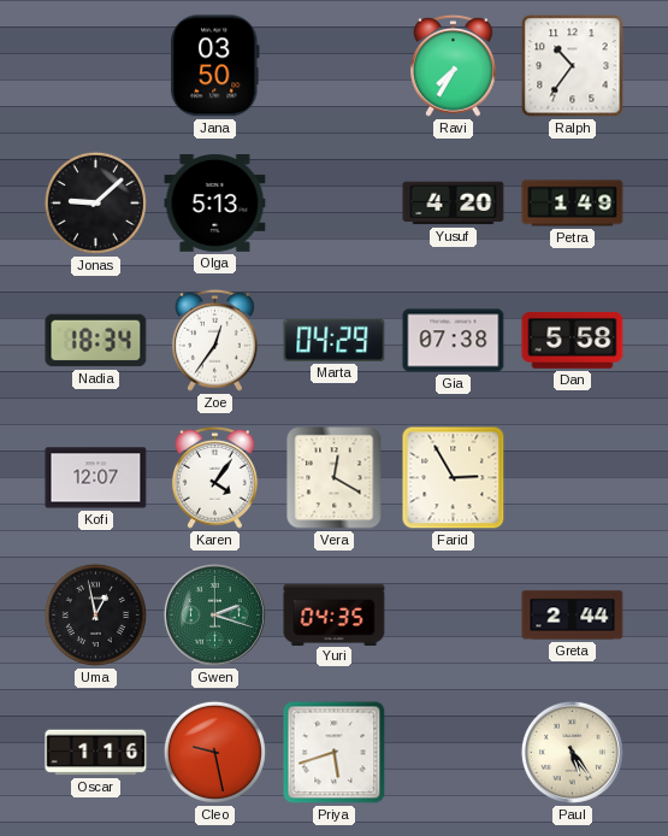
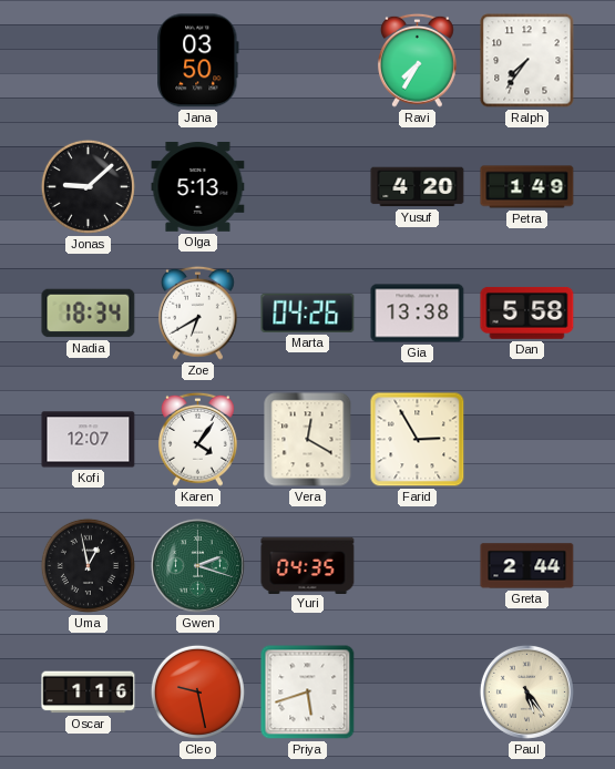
Ralph: 10:36 -> 7:36
Zoe: 12:36 -> 6:40
Marta: 04:29 -> 04:26
Gia: 07:38 -> 13:38
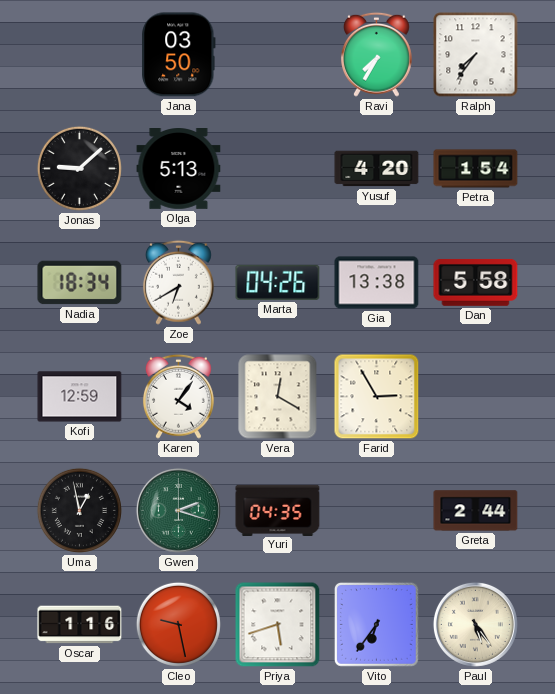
Petra: 1:49 -> 1:54
Kofi: 12:07 -> 12:59
Vito: none -> 6:36
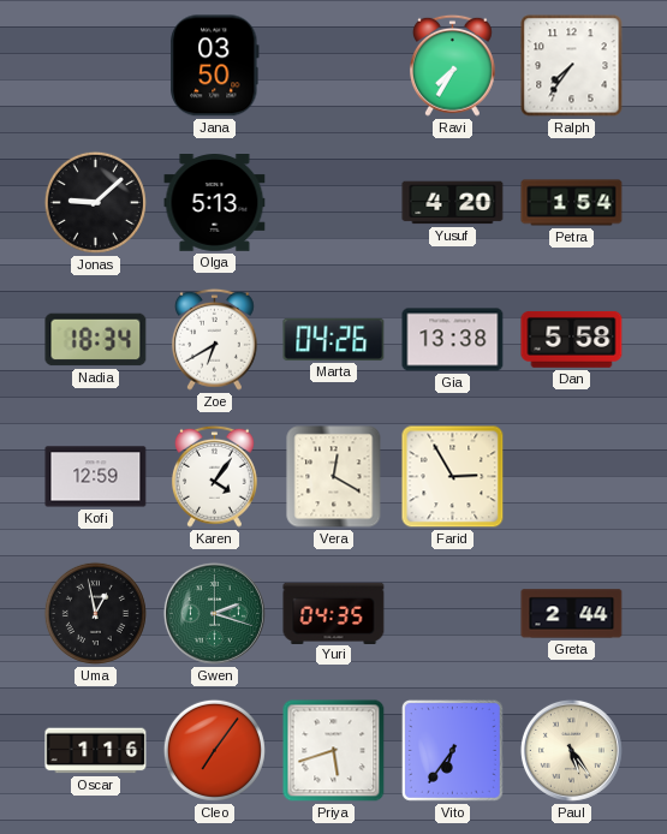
Cleo: 9:28 -> 7:06
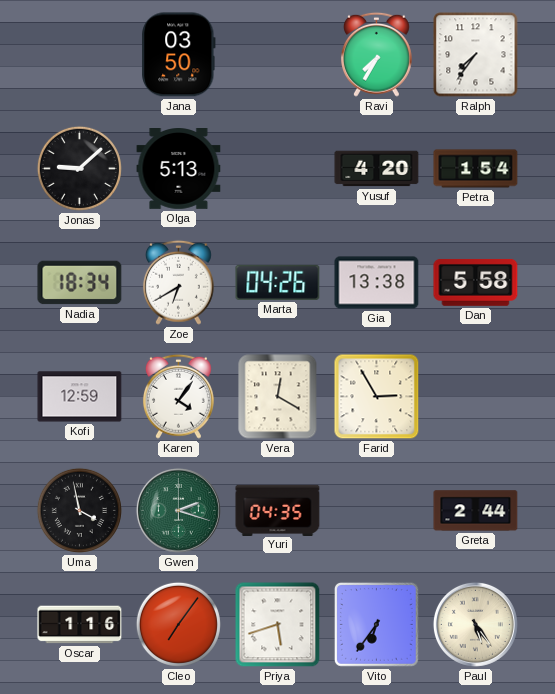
Uma: 12:58 -> 3:58
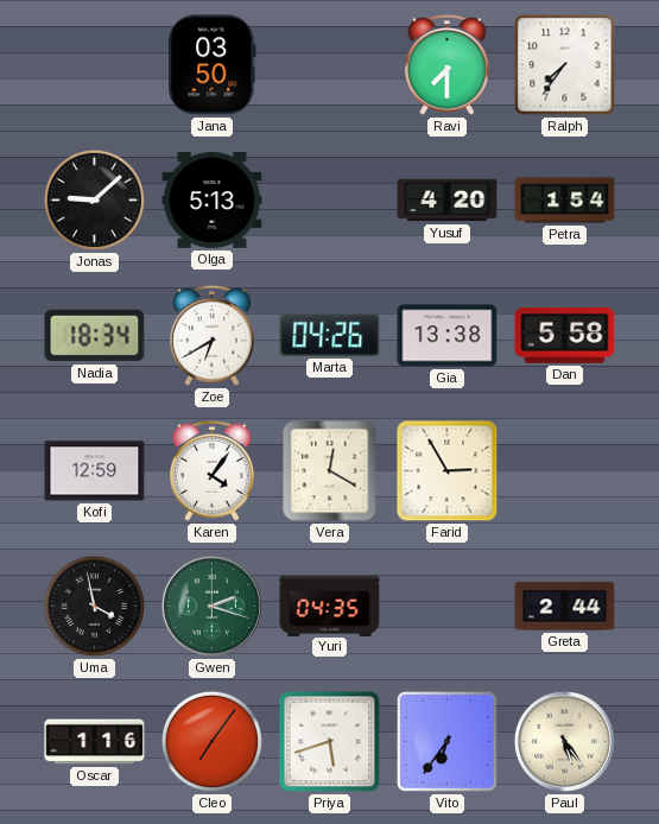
Ravi: 7:35 -> 7:30
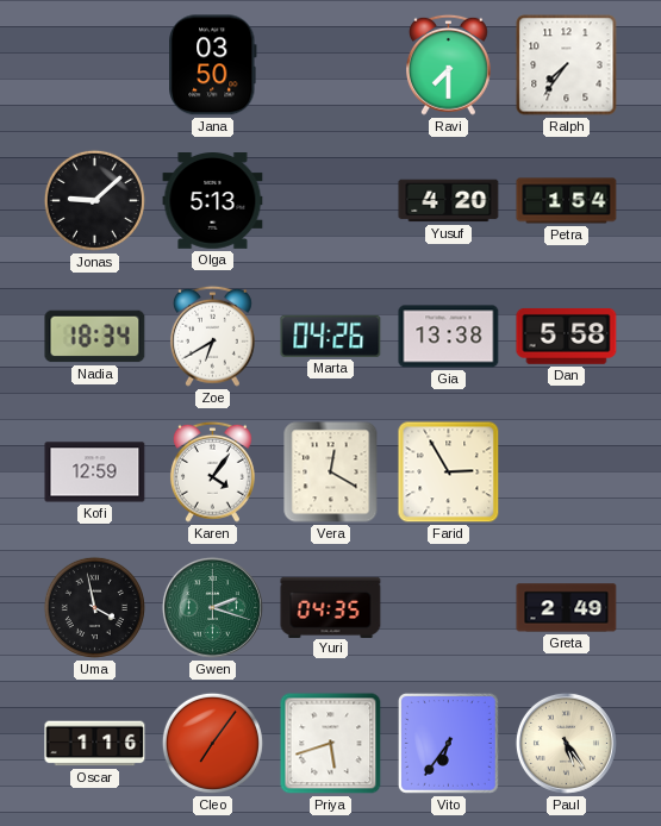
Greta: 2:44 -> 2:49
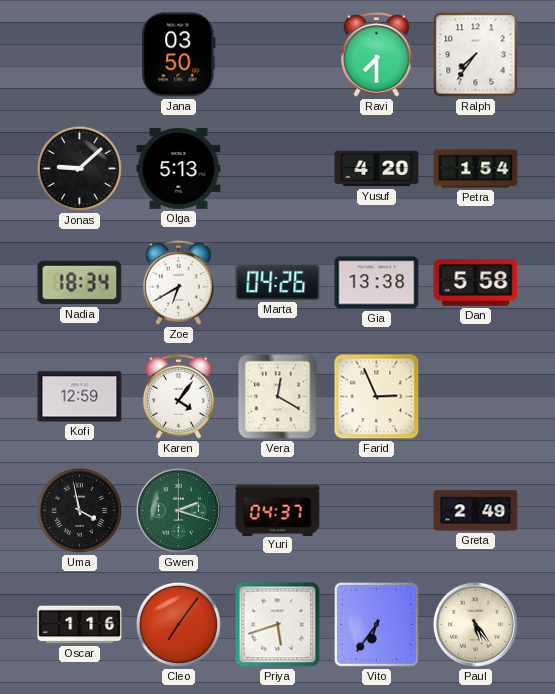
Farid: 2:55 -> 2:56
Yuri: 04:35 -> 04:37
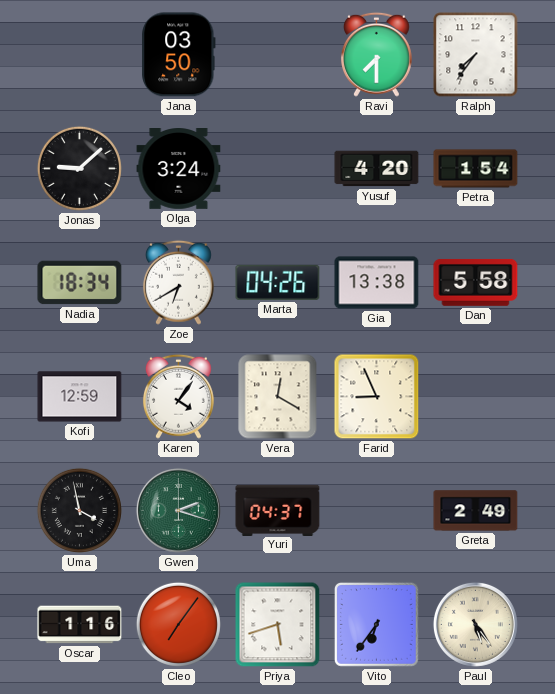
Olga: 5:13 -> 3:24
Farid: 2:56 -> 8:56
